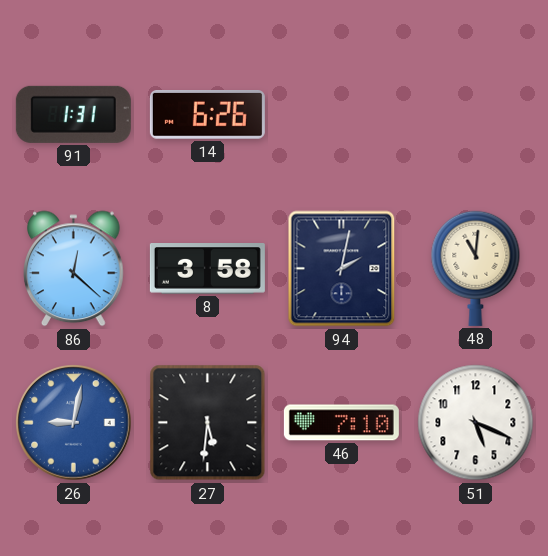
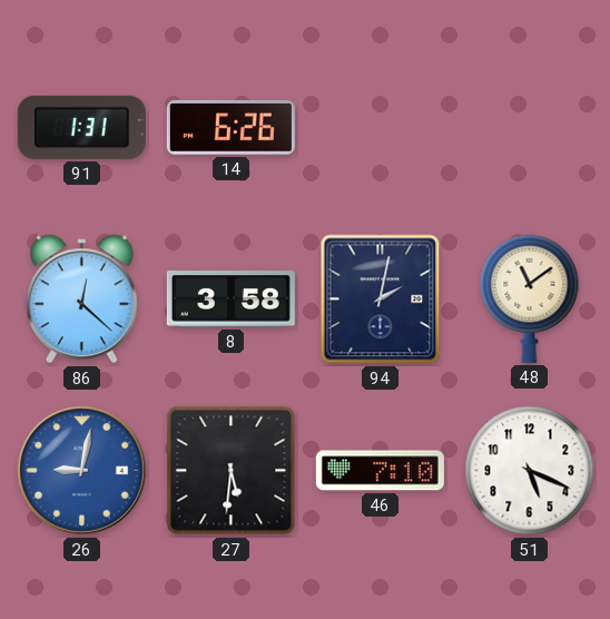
48: 11:01 -> 11:09
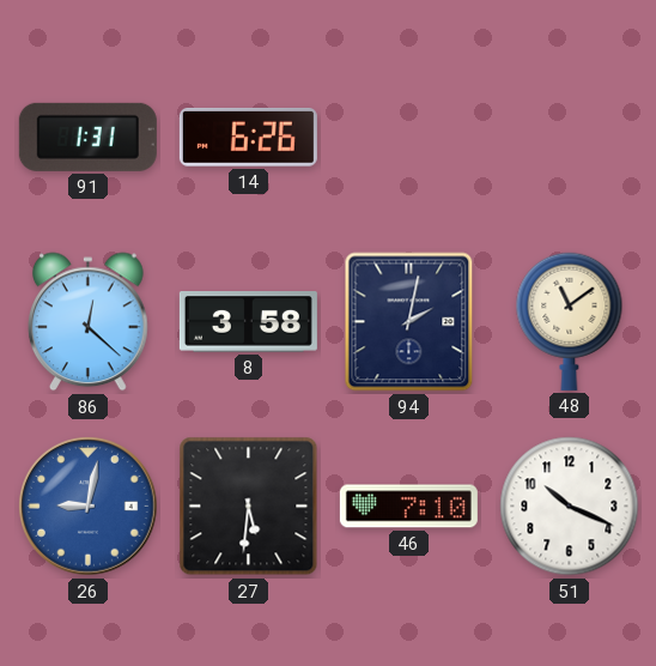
51: 5:19 -> 10:19
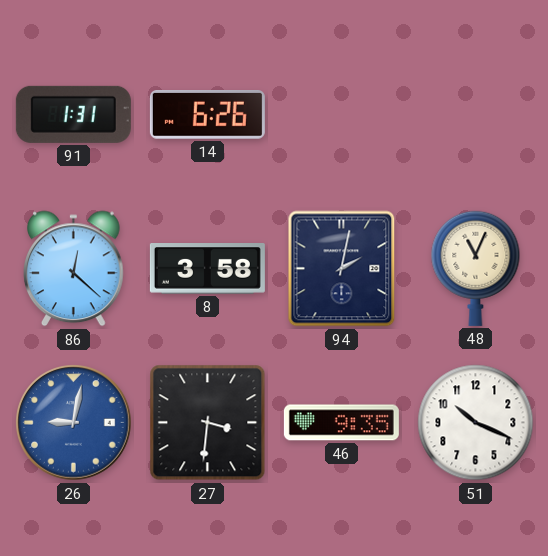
48: 11:09 -> 11:04
27: 5:31 -> 3:31
46: 7:10 -> 9:35
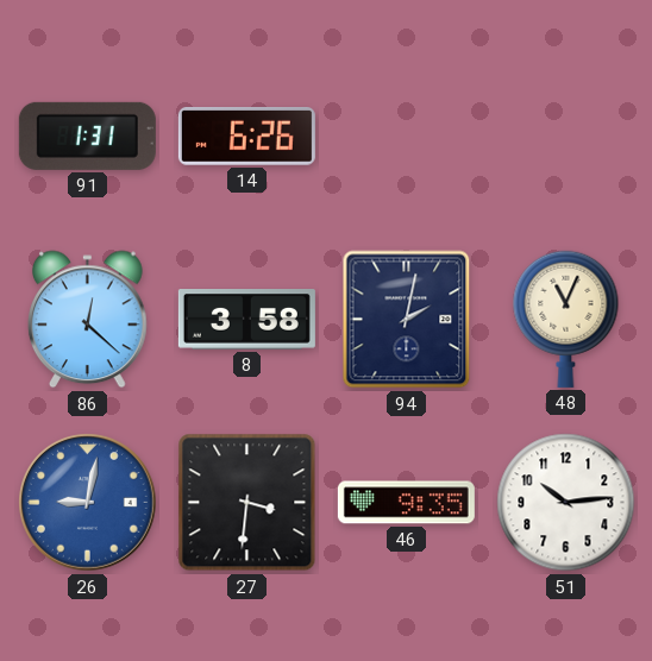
51: 10:19 -> 10:14
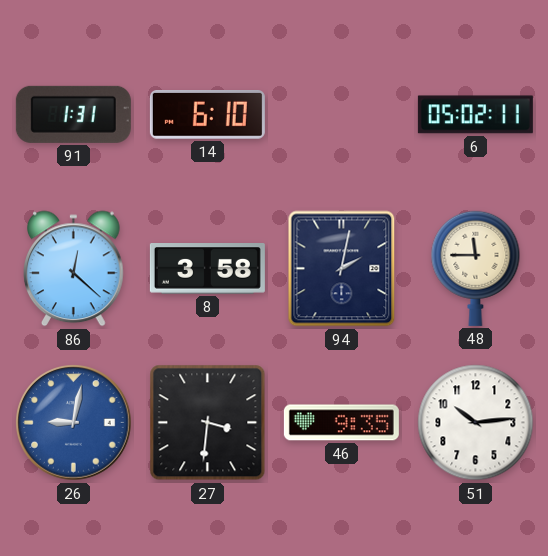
14: 6:26 -> 6:10
6: none -> 05:02
48: 11:04 -> 11:45
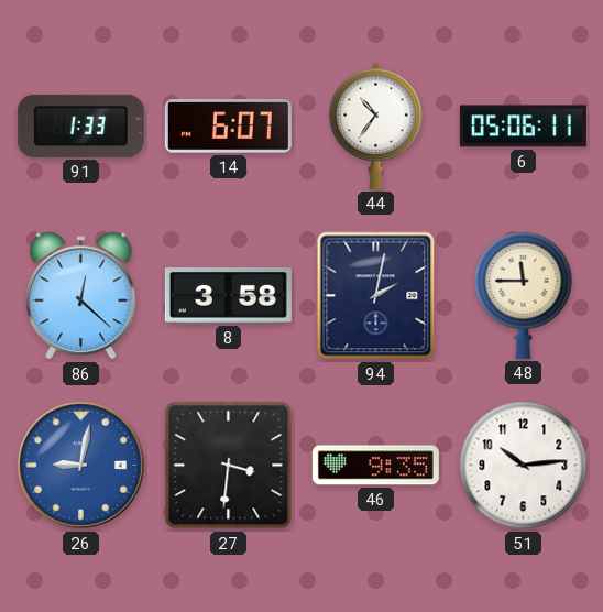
91: 1:31 -> 1:33
14: 6:10 -> 6:07
44: none -> 10:36
6: 05:02 -> 05:06
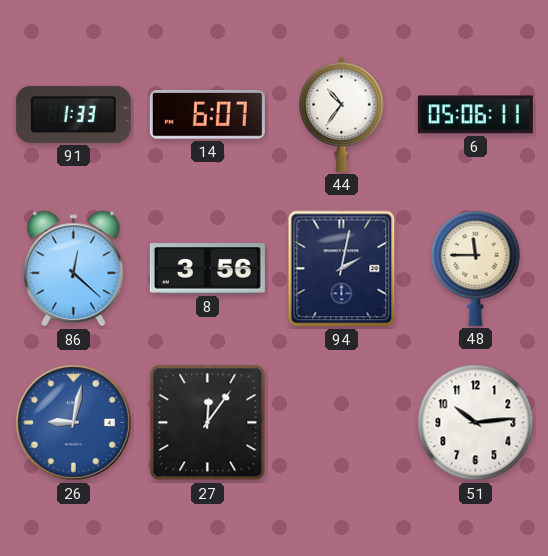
8: 3:58 -> 3:56
27: 3:31 -> 12:06
46: 9:35 -> none
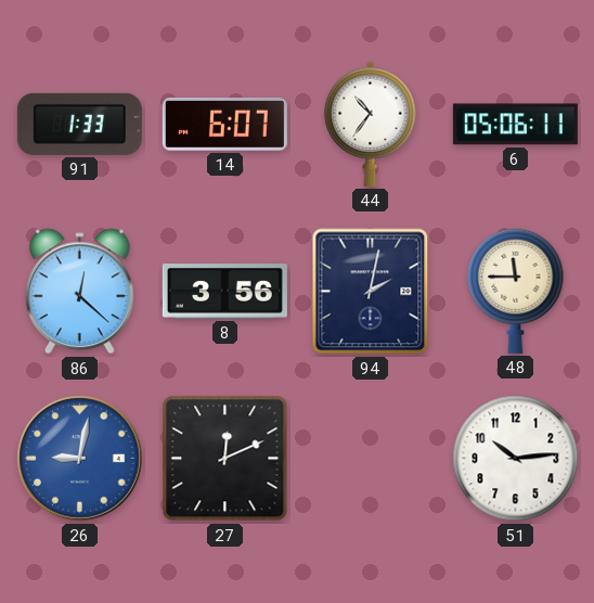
27: 12:06 -> 12:11
